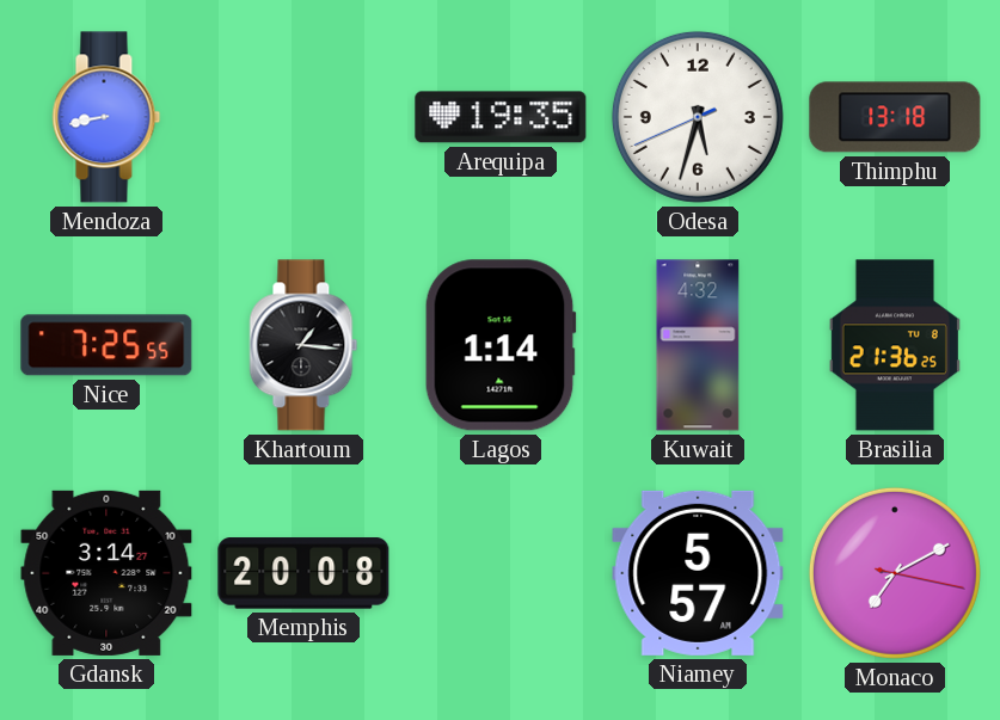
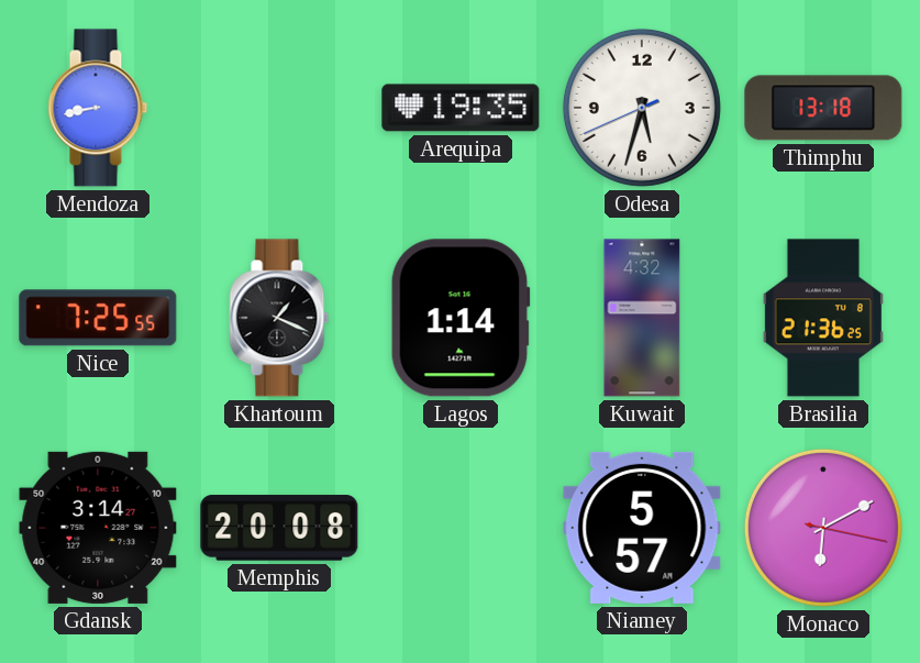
Khartoum: 1:16 -> 1:19
Monaco: 7:10 -> 6:10
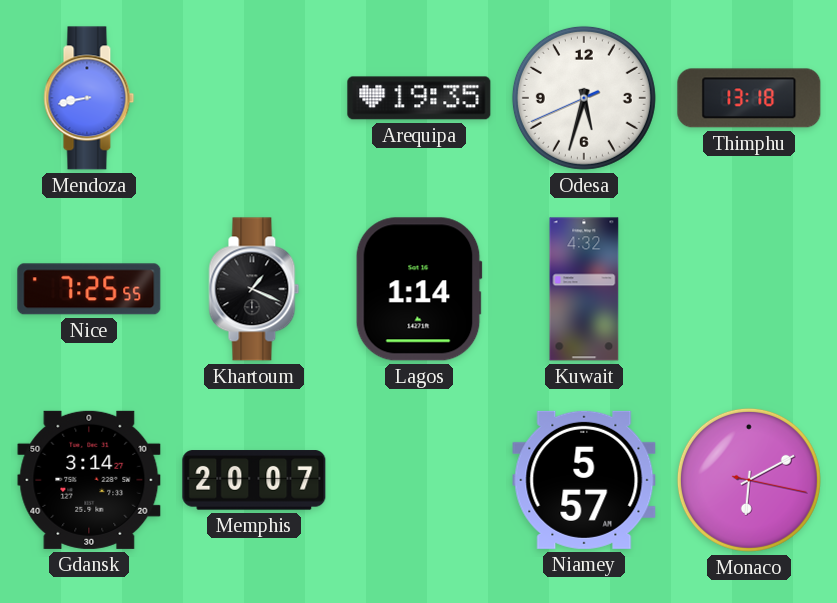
Brasilia: 21:36 -> none
Memphis: 20:08 -> 20:07
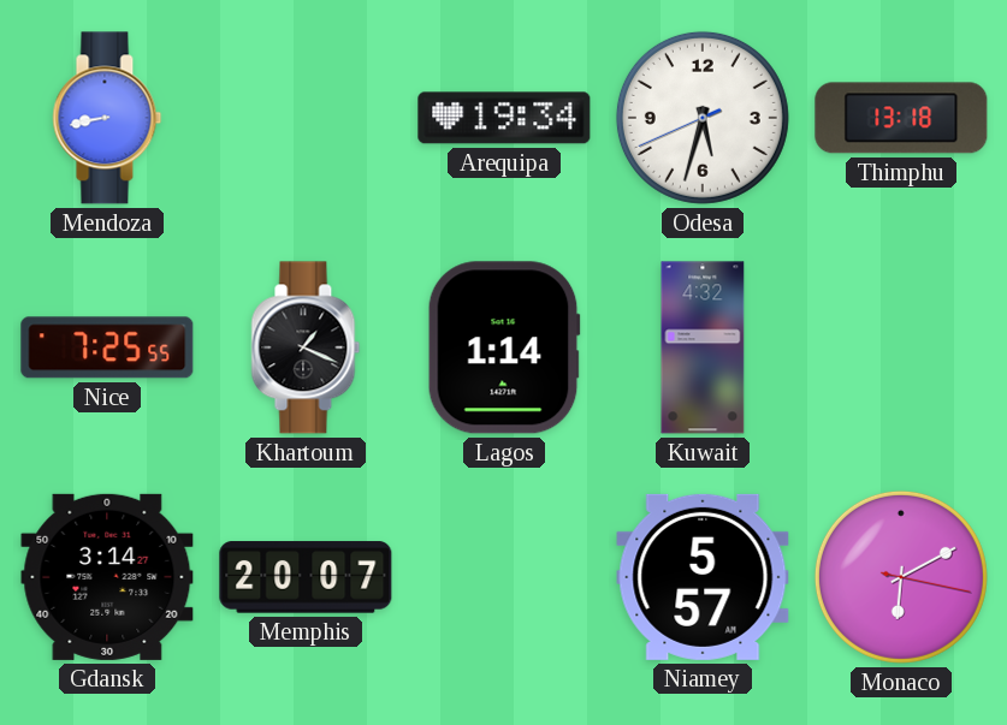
Arequipa: 19:35 -> 19:34
